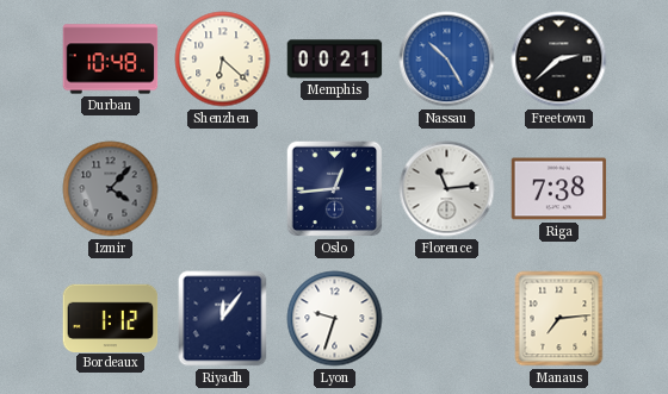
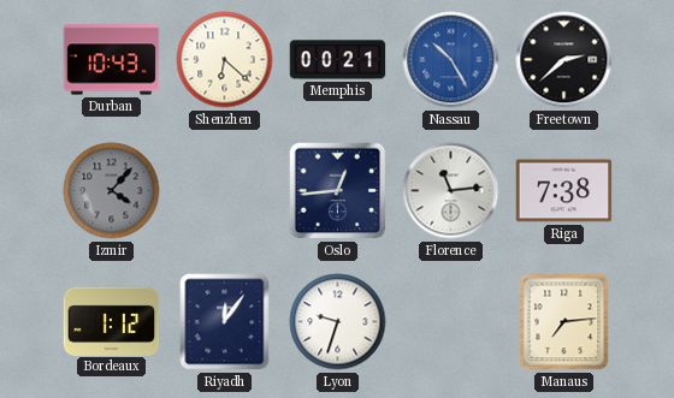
Durban: 10:48 -> 10:43
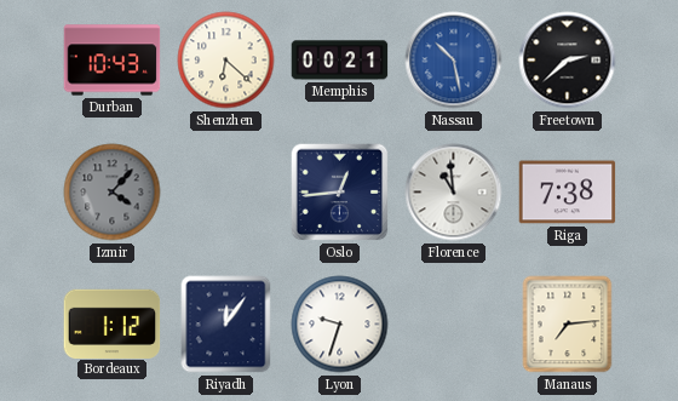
Nassau: 10:25 -> 10:28
Florence: 11:14 -> 10:59
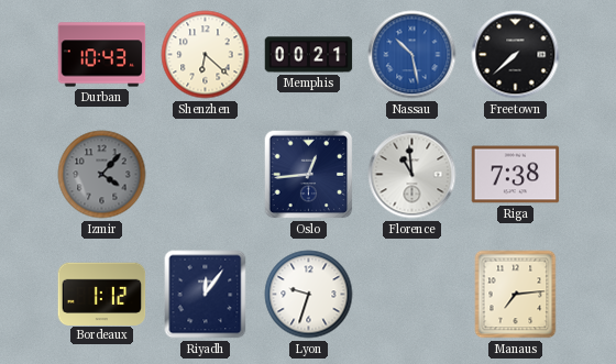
Freetown: 2:38 -> 7:38
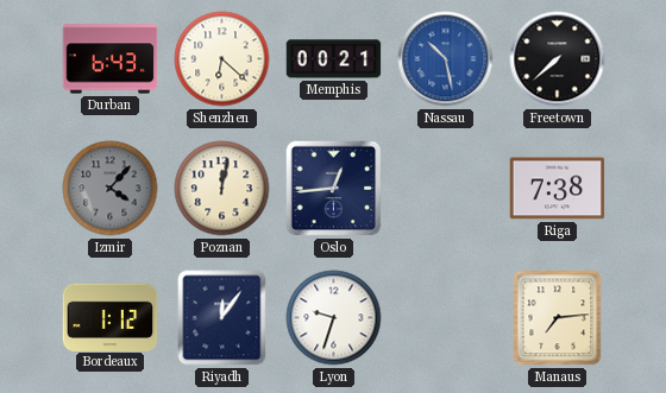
Durban: 10:43 -> 6:43
Poznan: none -> 12:02
Florence: 10:59 -> none
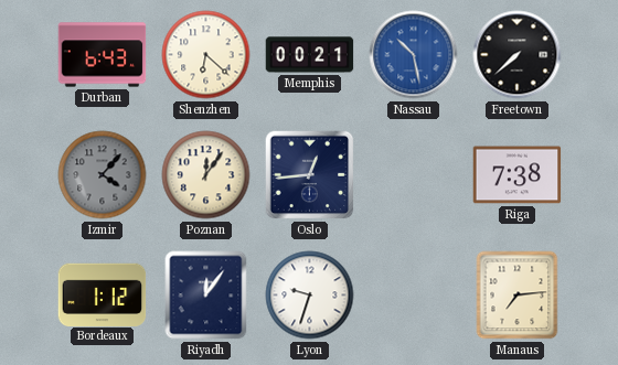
Poznan: 12:02 -> 12:06
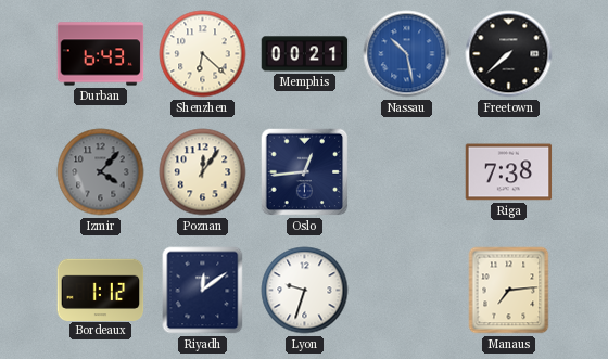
Riyadh: 12:06 -> 12:09
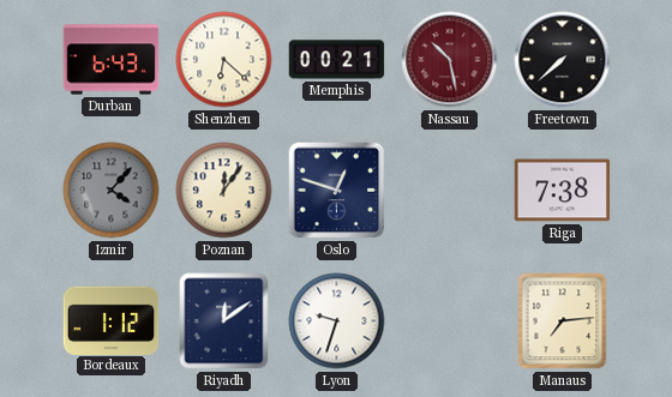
Nassau dial: blue -> burgundy
Oslo: 12:44 -> 12:48
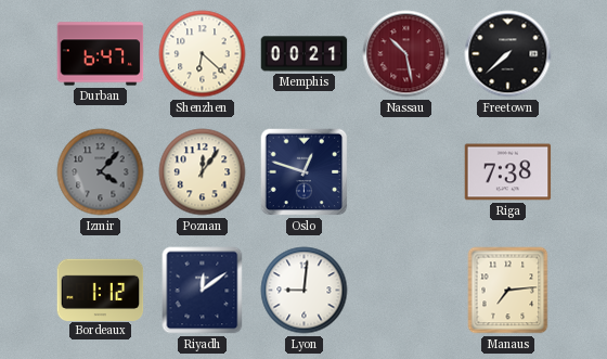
Durban: 6:43 -> 6:47
Lyon: 9:33 -> 9:01
